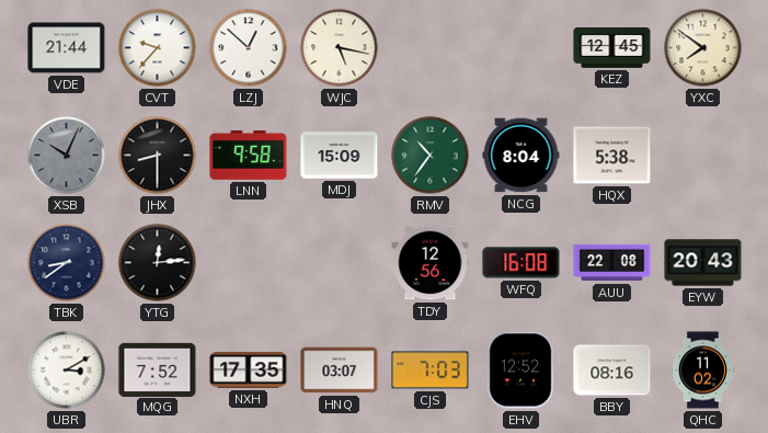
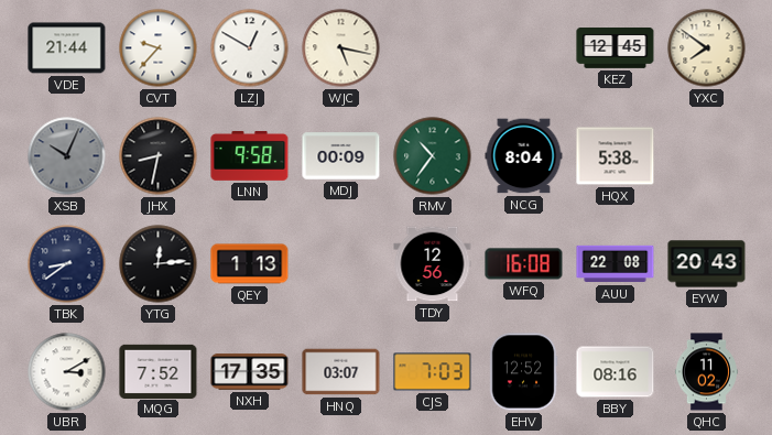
LZJ: 12:52 -> 12:50
JHX: 8:30 -> 8:32
MDJ: 15:09 -> 00:09
QEY: none -> 1:13
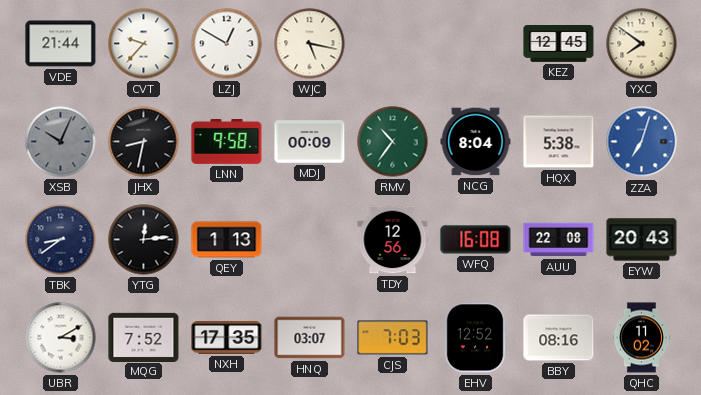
ZZA: none -> 7:03
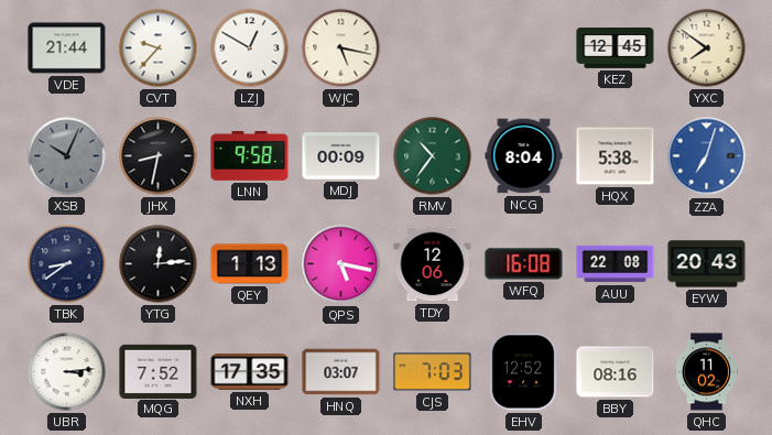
QPS: none -> 5:17
TDY: 12:56 -> 12:06
UBR: 3:10 -> 3:14
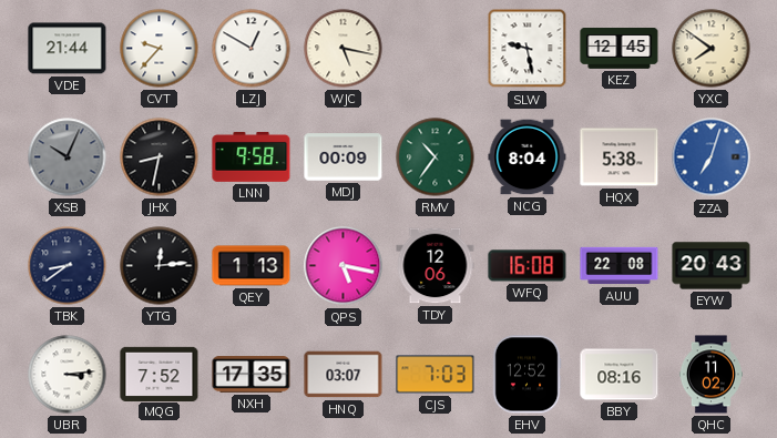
SLW: none -> 9:28
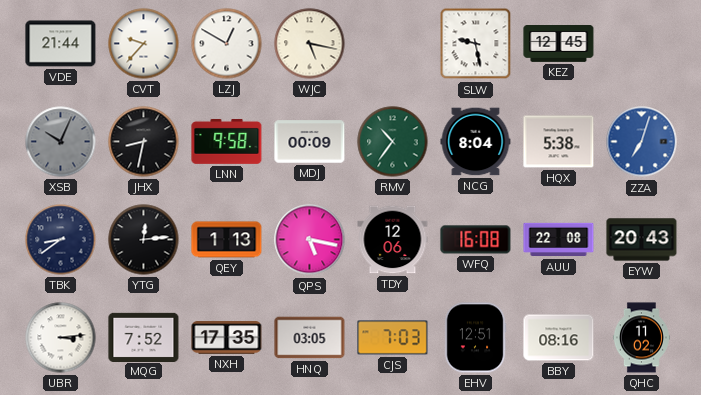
YXC: 7:51 -> none
HNQ: 03:07 -> 03:05
EHV: 12:52 -> 12:51
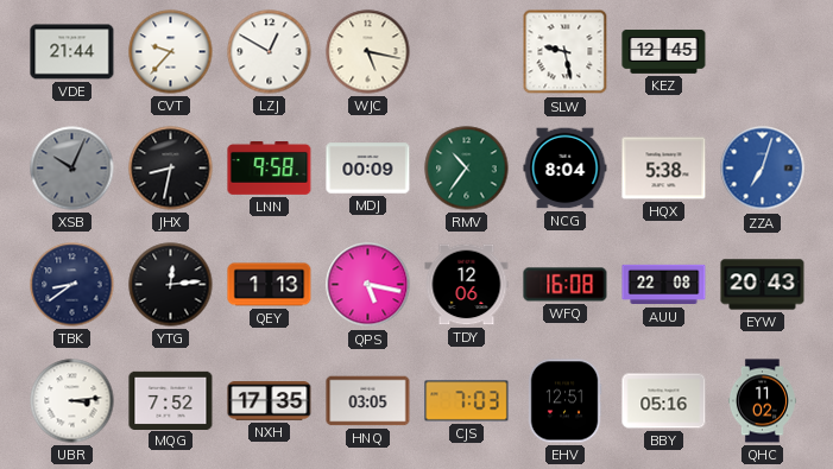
BBY: 08:16 -> 05:16
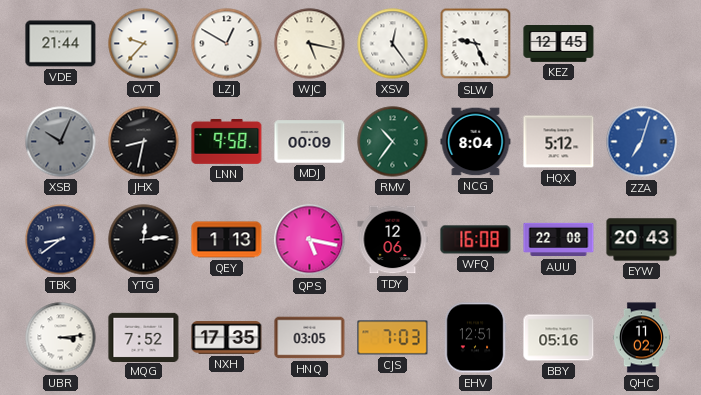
XSV: none -> 12:24
SLW: 9:28 -> 9:26
HQX: 5:38 -> 5:12
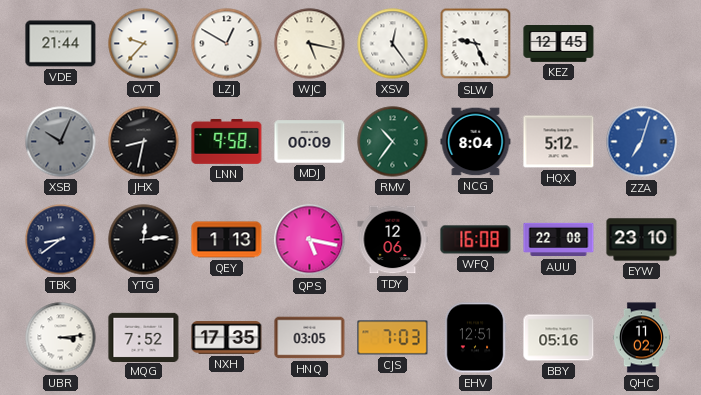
EYW: 20:43 -> 23:10
